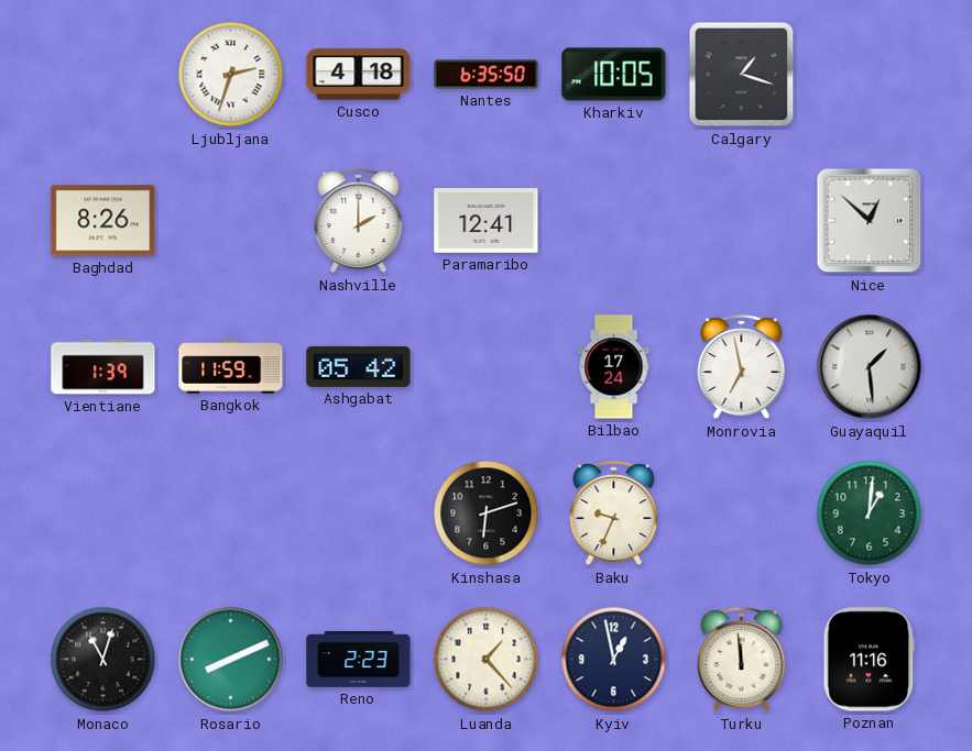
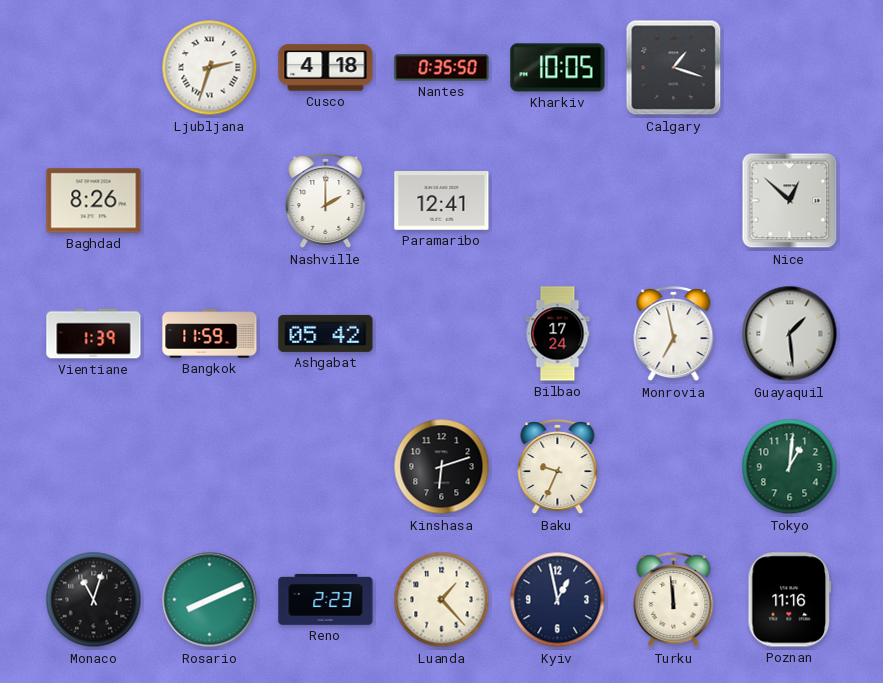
Nantes: 6:35 -> 0:35
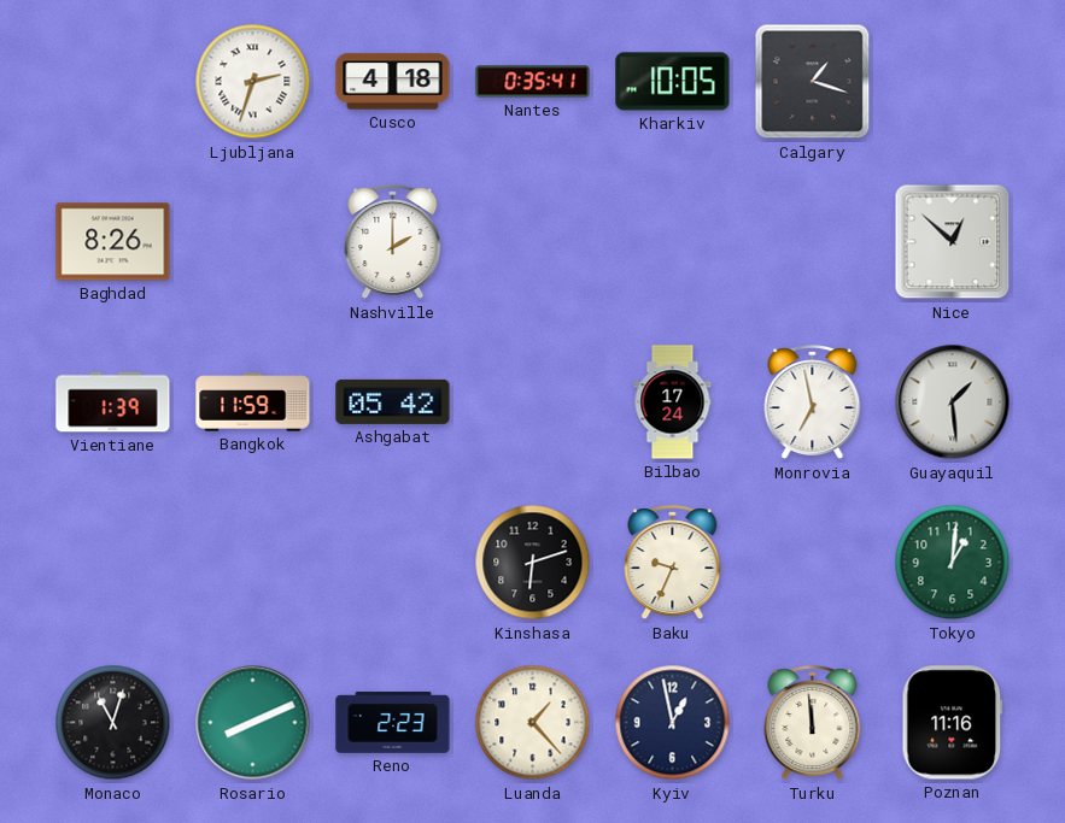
Nantes: 0:35:50 -> 0:35:41
Paramaribo: 12:41 -> none
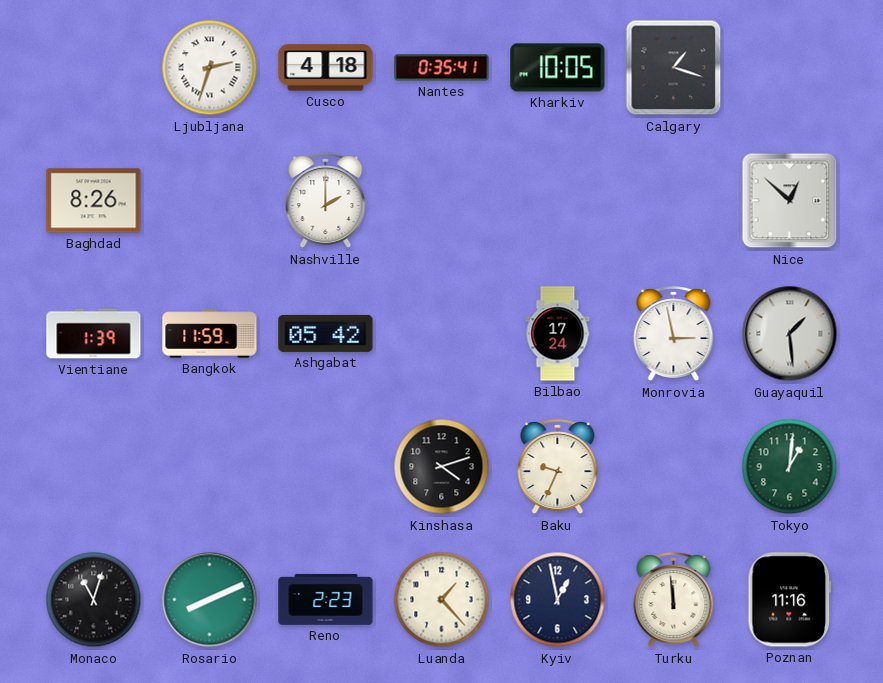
Monrovia: 6:58 -> 2:58
Kinshasa: 6:12 -> 4:12
